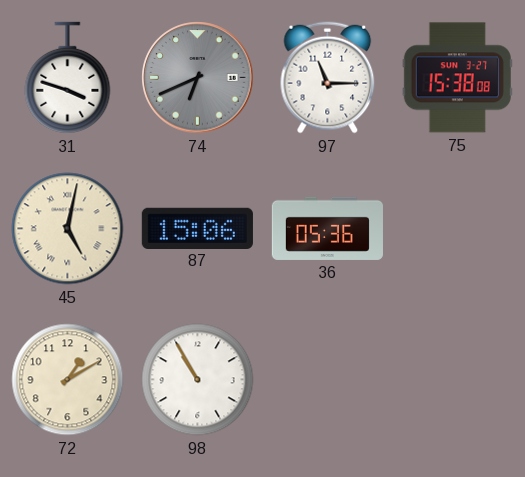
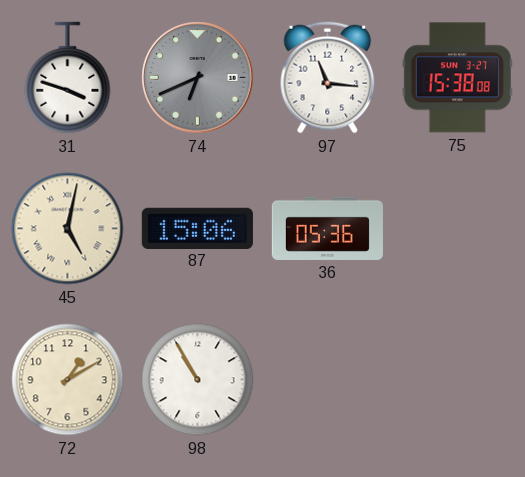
97: 11:15 -> 11:16
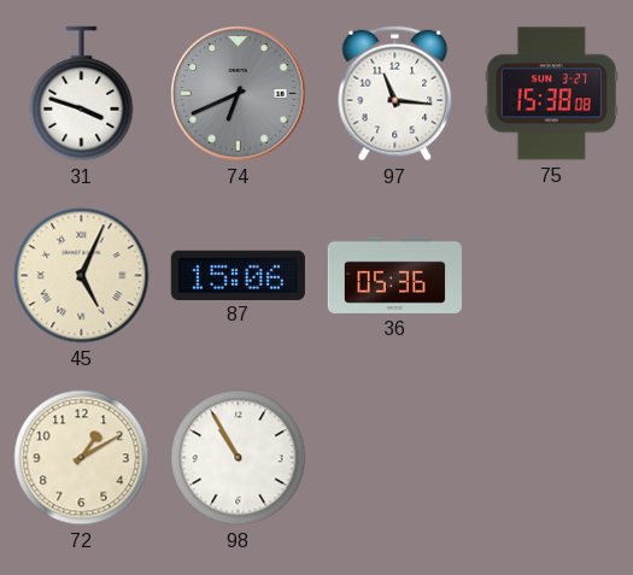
45: 5:02 -> 5:04
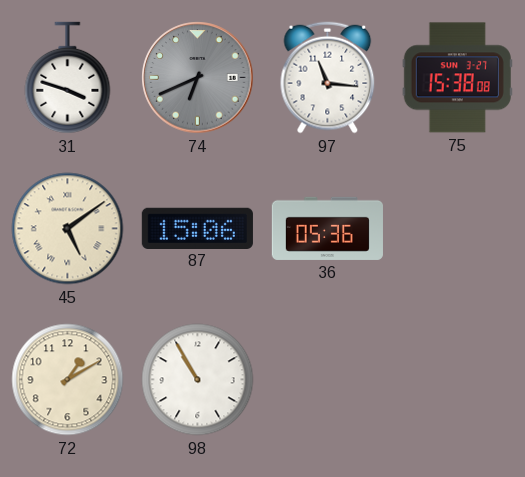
45: 5:04 -> 5:09
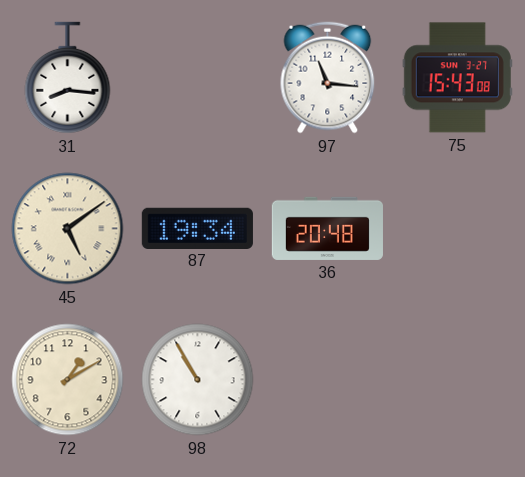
31: 3:48 -> 8:16
74: 6:41 -> none
75: 15:38 -> 15:43
87: 15:06 -> 19:34
36: 05:36 -> 20:48
